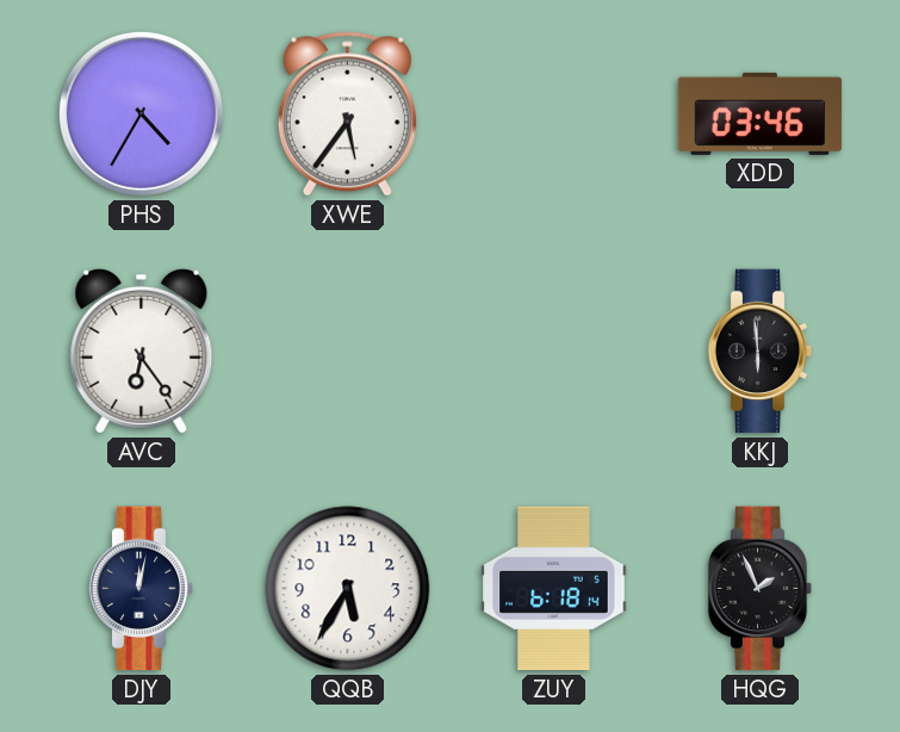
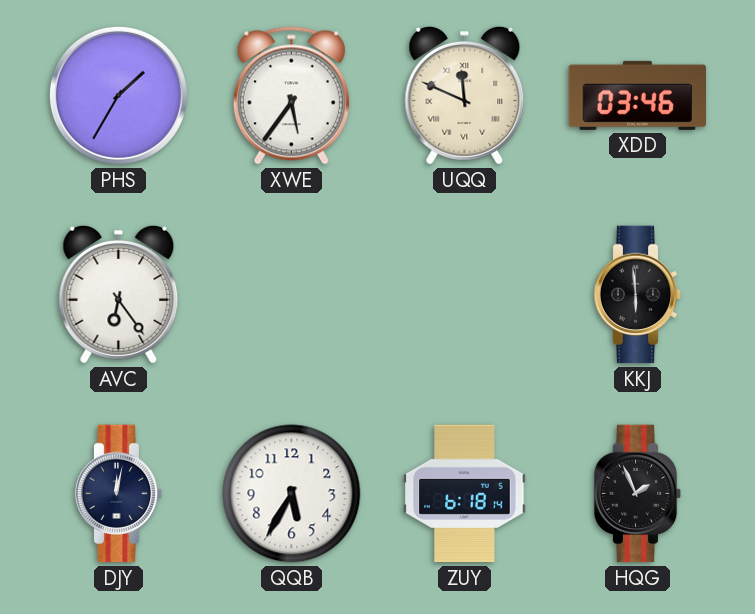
PHS: 4:35 -> 1:35
UQQ: none -> 11:49
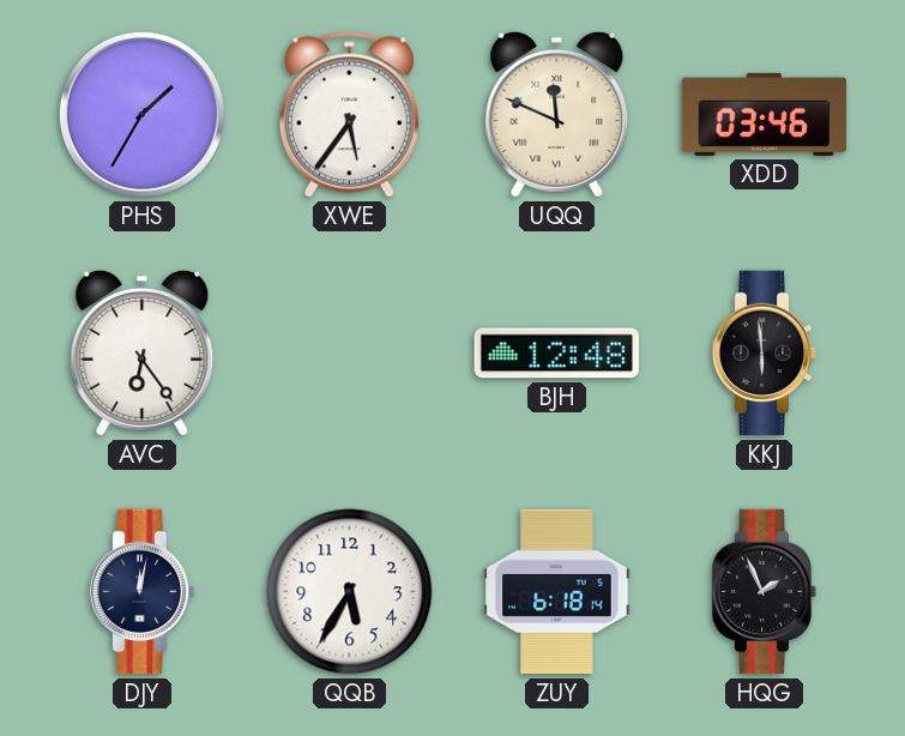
BJH: none -> 12:48
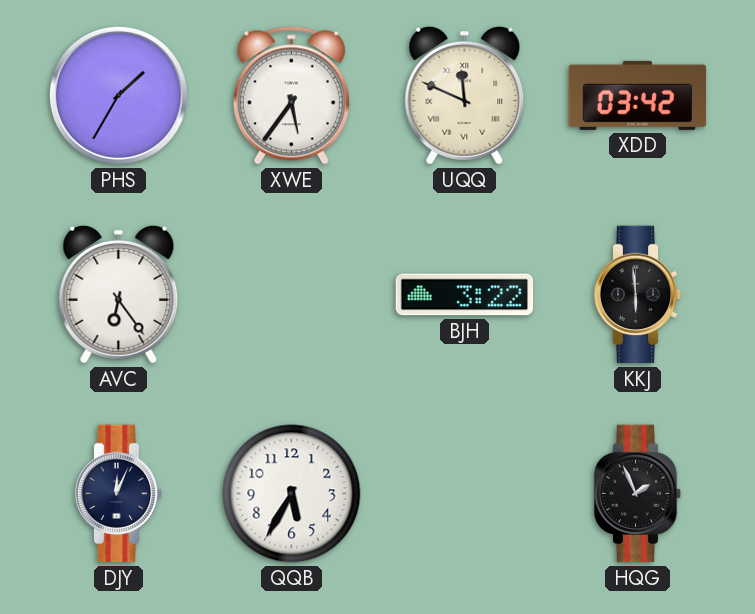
XDD: 03:46 -> 03:42
BJH: 12:48 -> 3:22
DJY: 12:02 -> 12:04
ZUY: 6:18 -> none
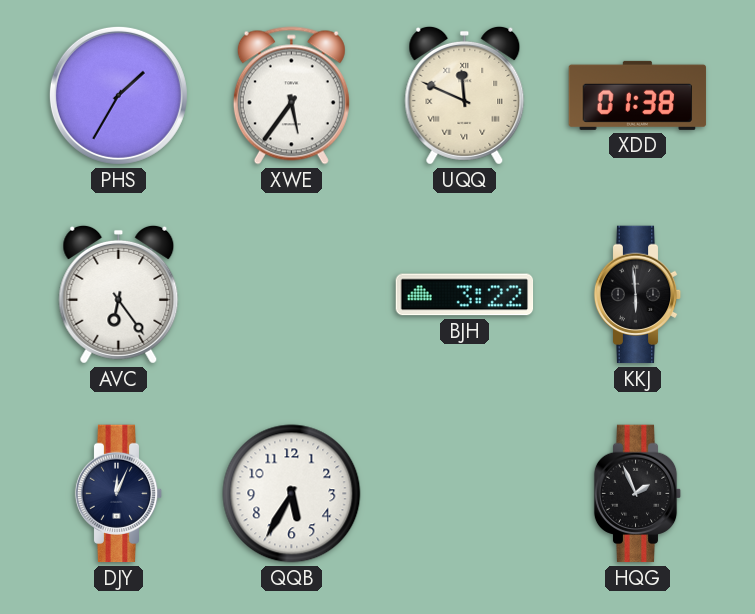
XDD: 03:42 -> 01:38
